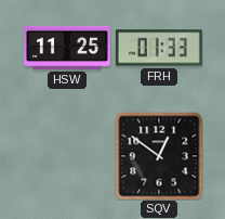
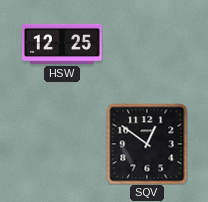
HSW: 11:25 -> 12:25
FRH: 01:33 -> none
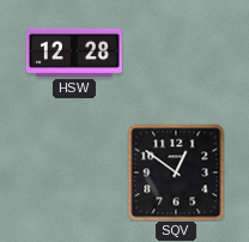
HSW: 12:25 -> 12:28
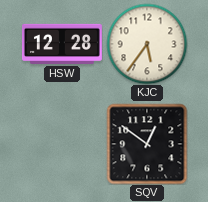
KJC: none -> 5:36
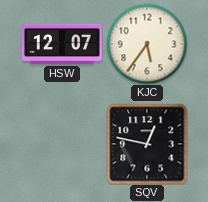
HSW: 12:28 -> 12:07
SQV: 12:51 -> 12:47
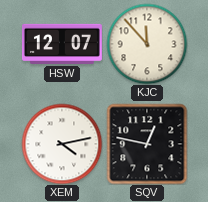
KJC: 5:36 -> 11:53
XEM: none -> 4:13
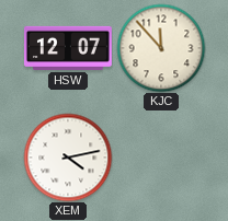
SQV: 12:47 -> none
